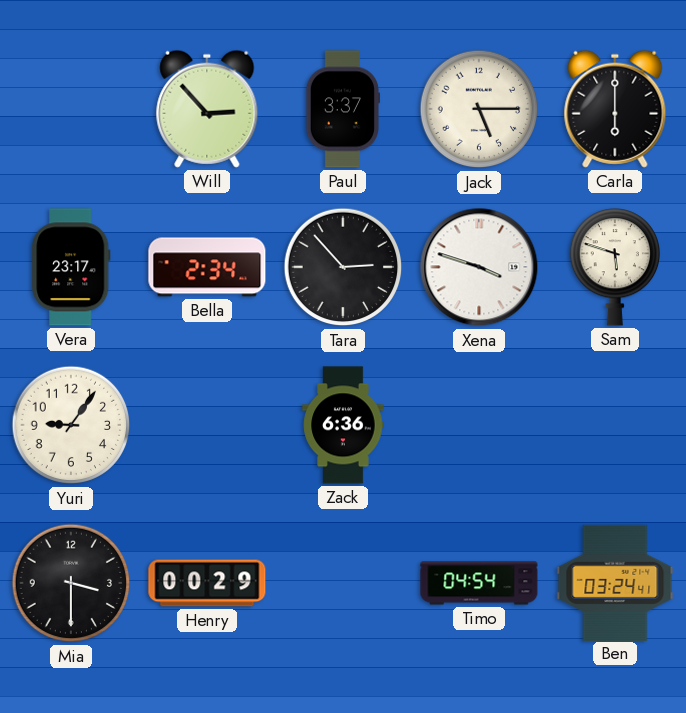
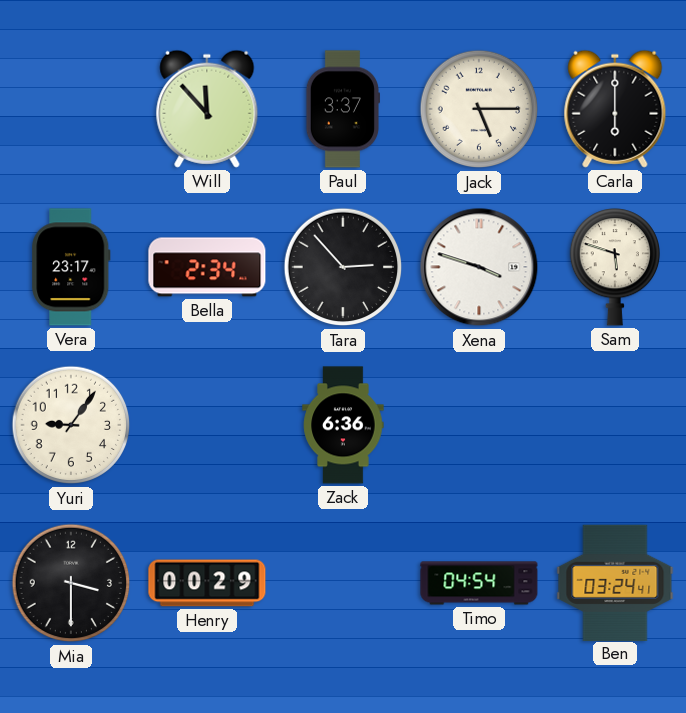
Will: 2:53 -> 11:53
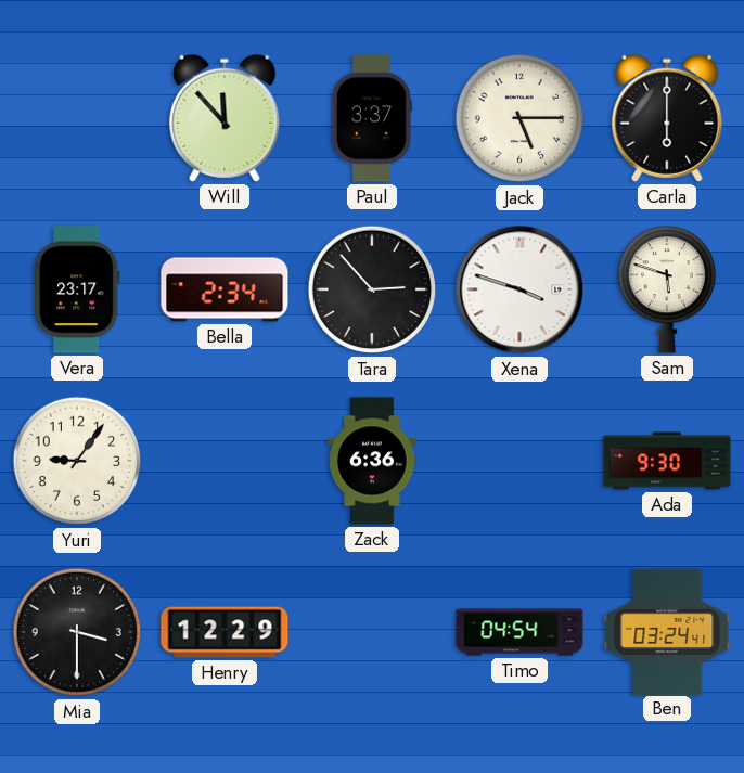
Ada: none -> 9:30
Henry: 00:29 -> 12:29
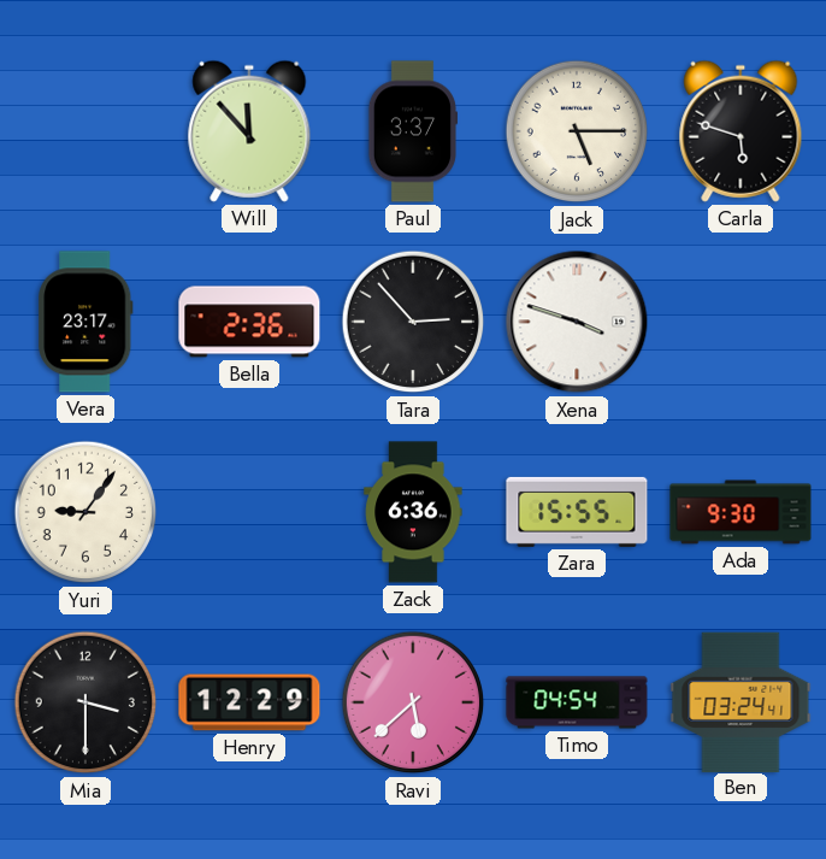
Carla: 6:00 -> 5:48
Bella: 2:34 -> 2:36
Sam: 5:48 -> none
Zara: none -> 15:55
Ravi: none -> 5:38
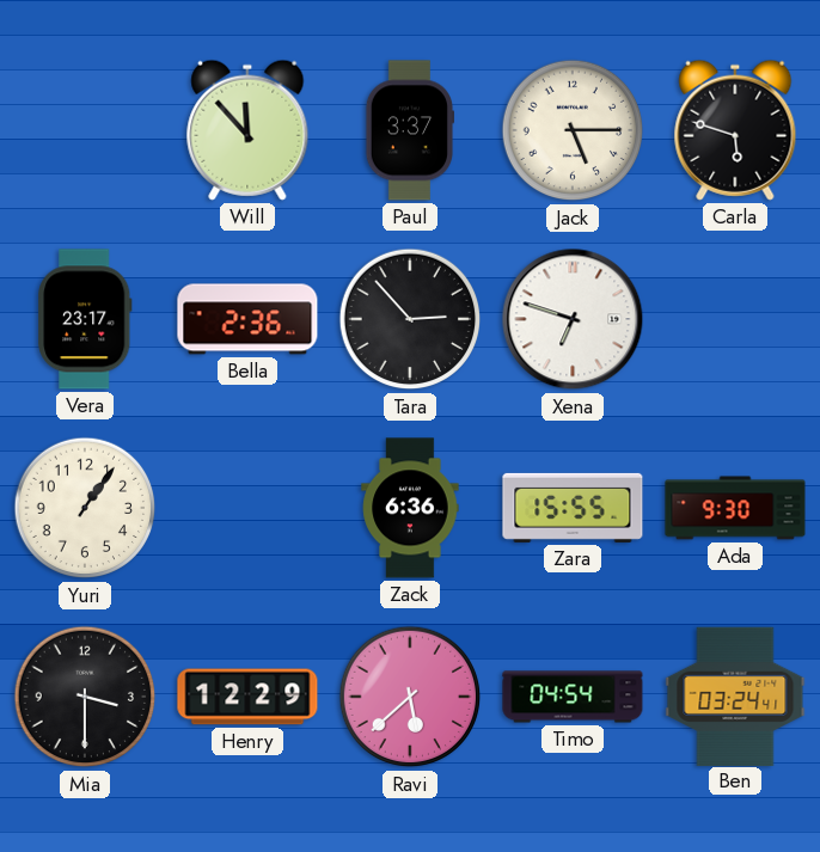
Xena: 3:48 -> 6:48
Yuri: 9:06 -> 1:06
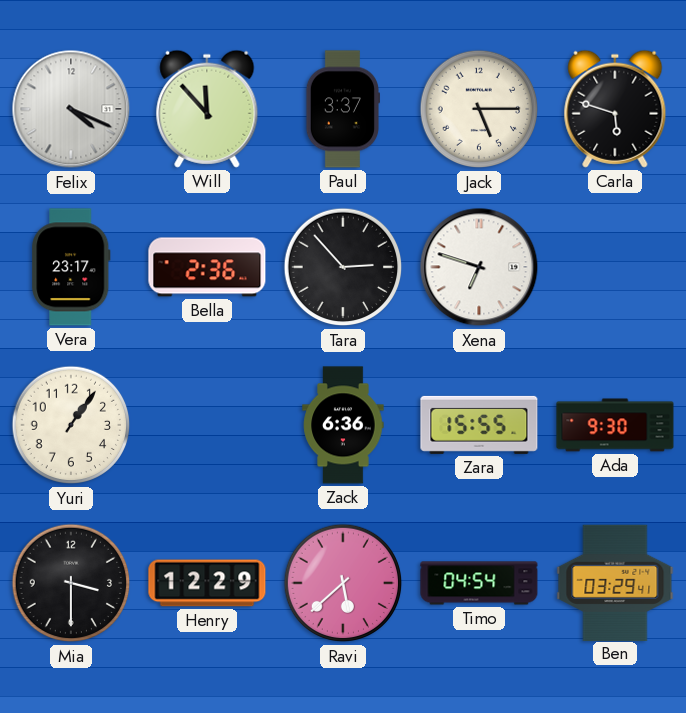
Felix: none -> 4:19
Ben: 03:24 -> 03:29
